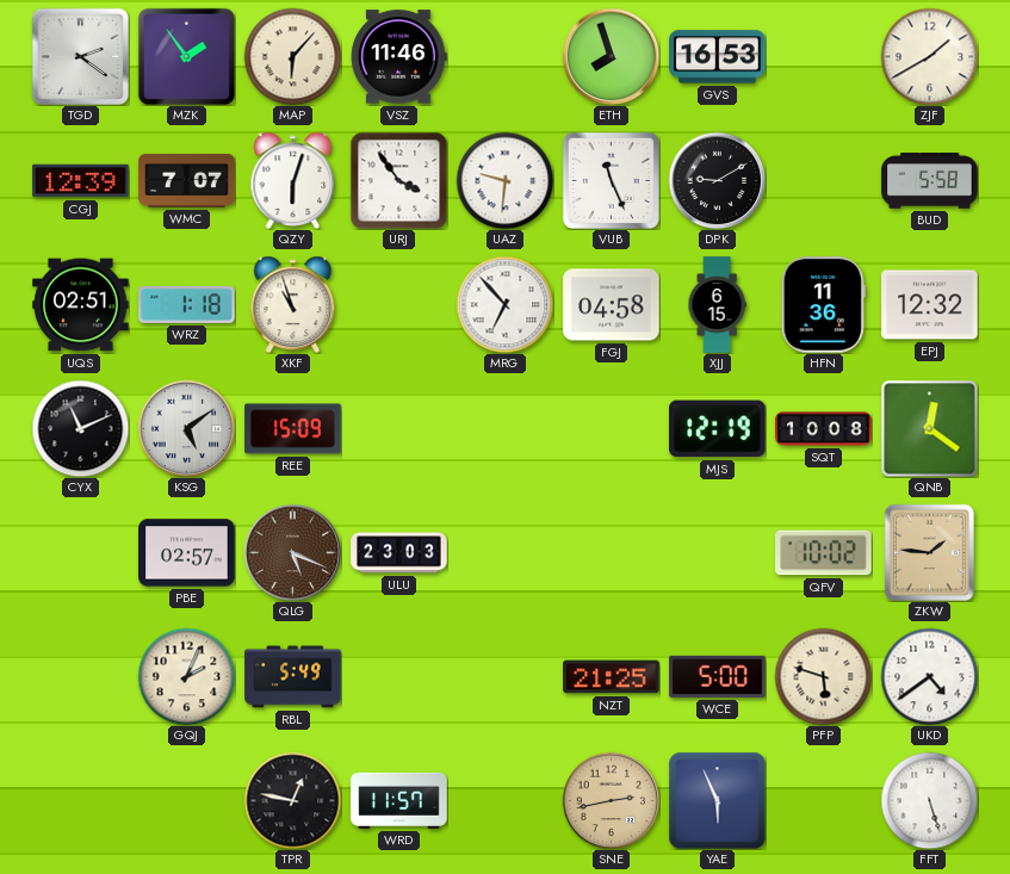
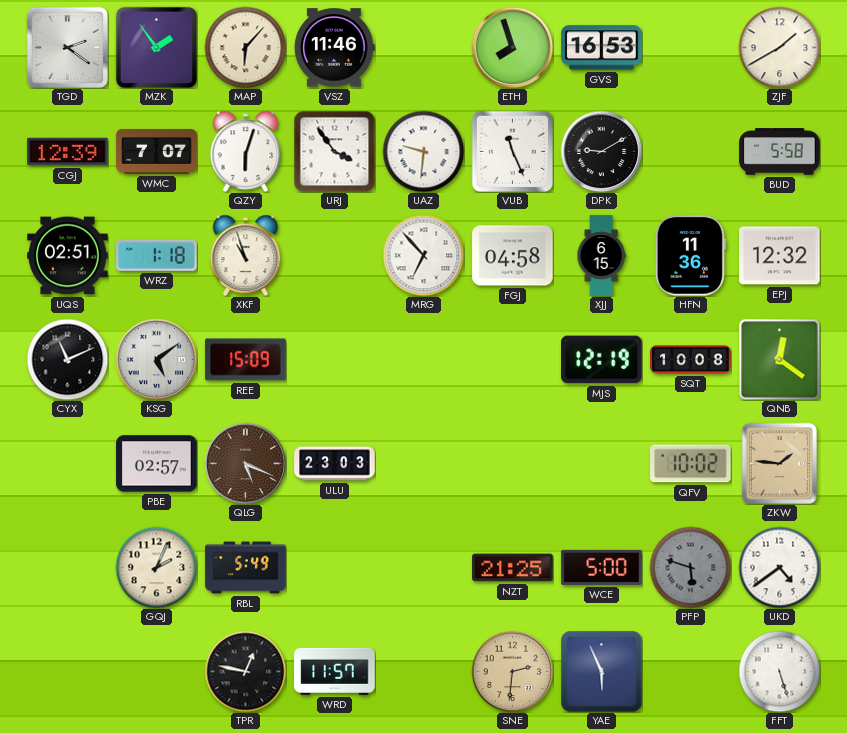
PFP dial: cream -> grey
SNE: 2:43 -> 2:31
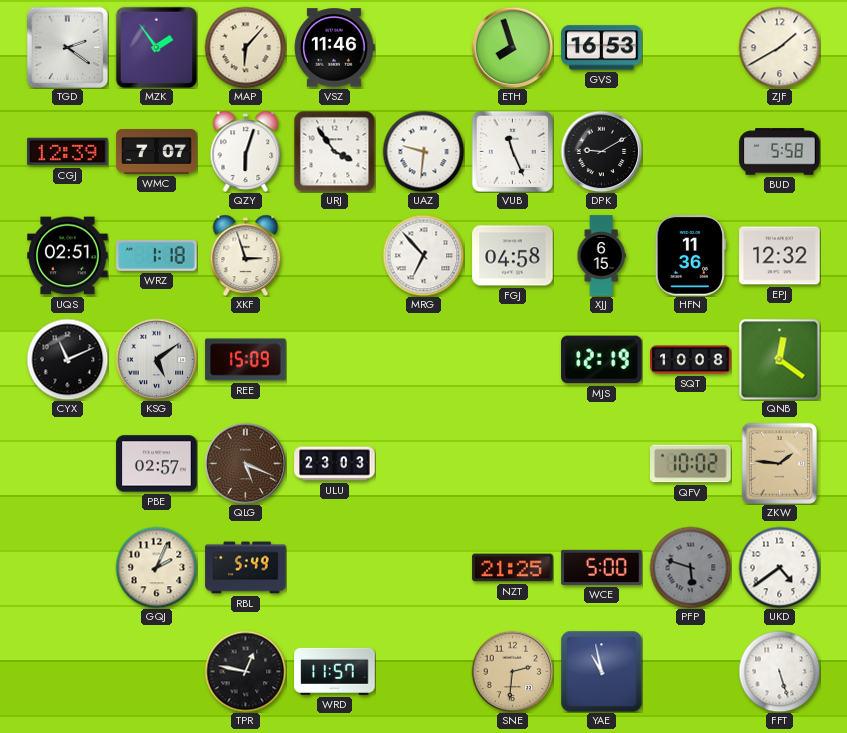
XKF: 10:57 -> 2:57
YAE: 5:56 -> 10:58
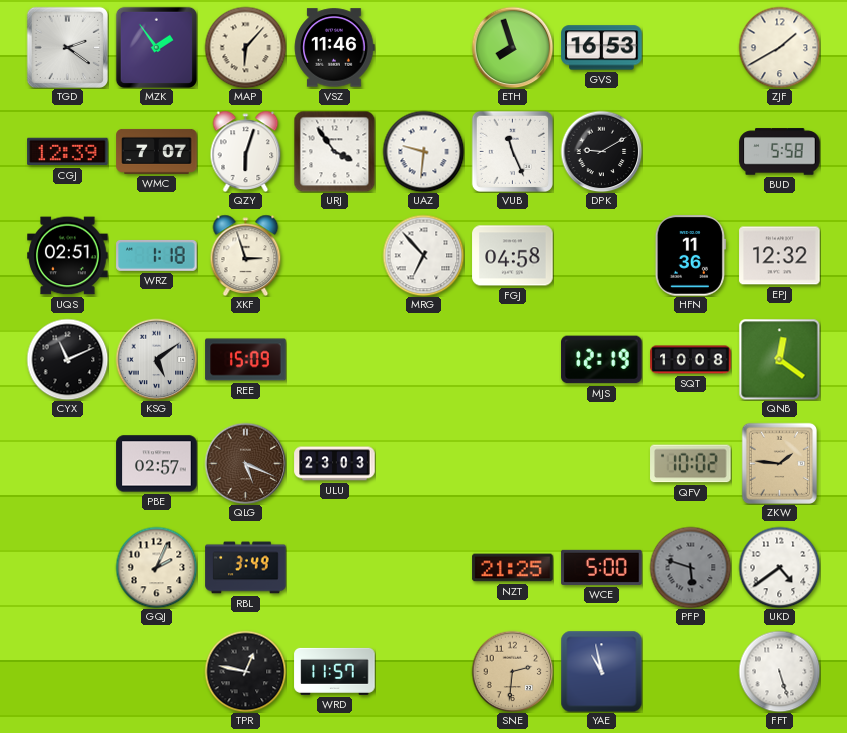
XJJ: 6:15 -> none
RBL: 5:49 -> 3:49
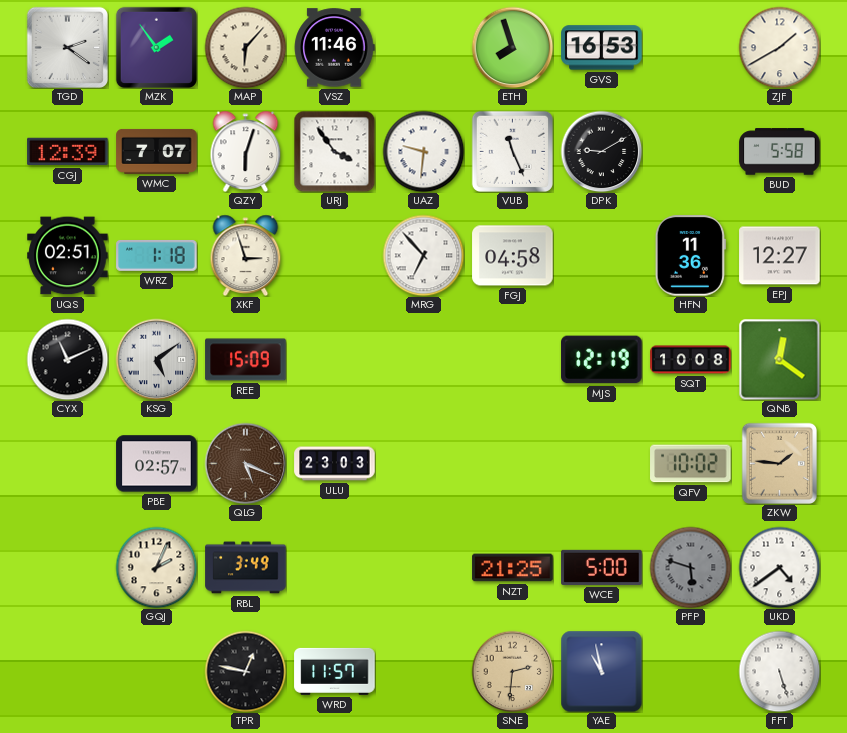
EPJ: 12:32 -> 12:27
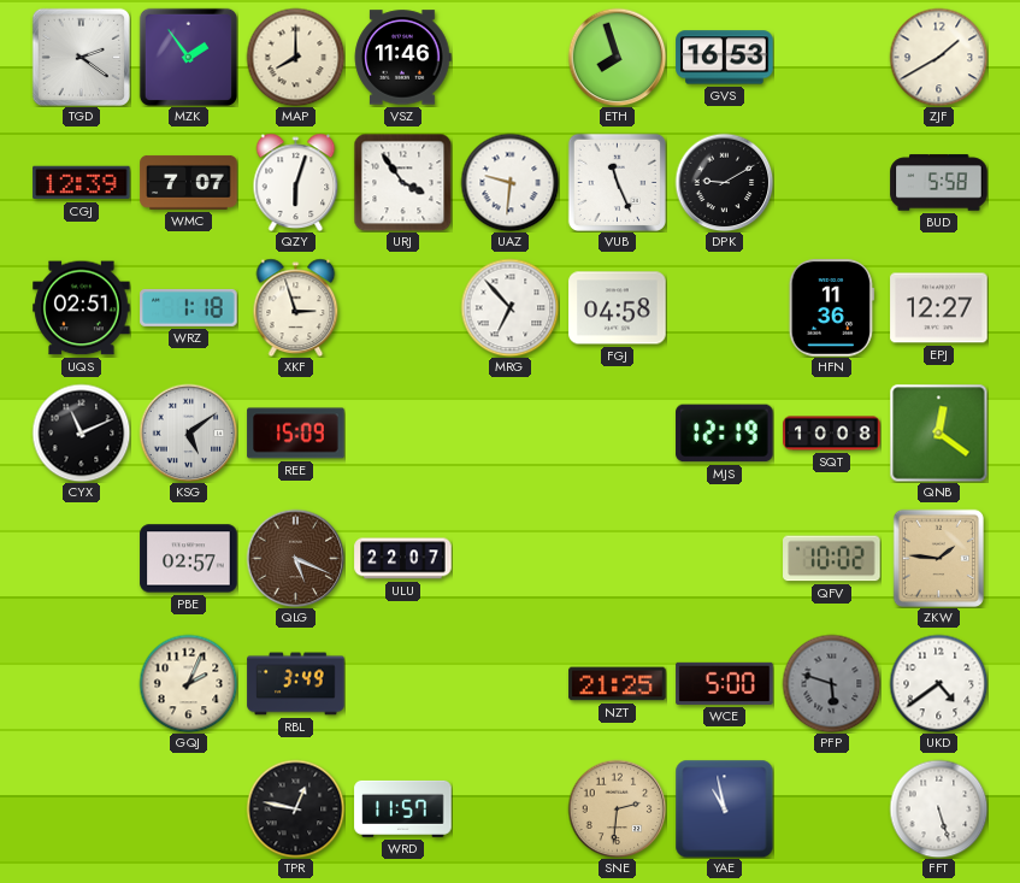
MAP: 6:07 -> 8:00
ULU: 23:03 -> 22:07
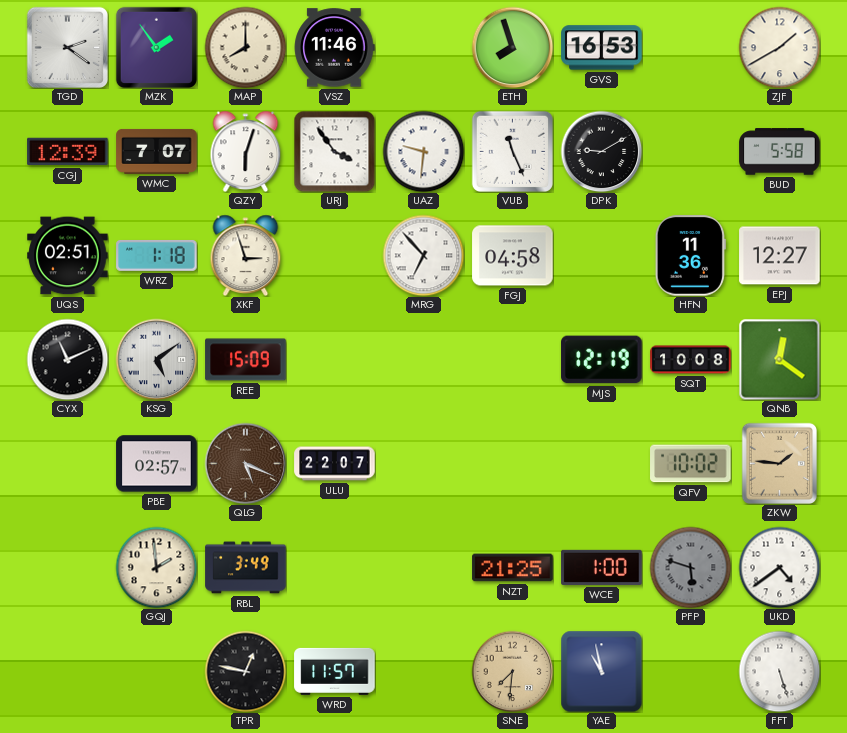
GQJ: 2:04 -> 1:59
WCE: 5:00 -> 1:00
SNE: 2:31 -> 7:31
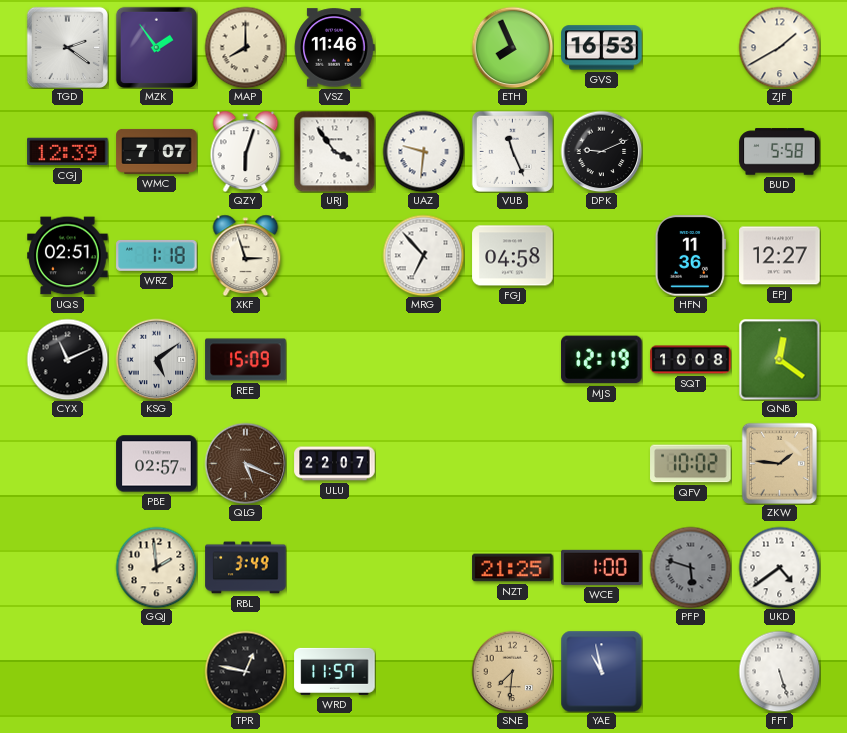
ETH: 7:57 -> 7:56
DPK: 9:10 -> 9:11
